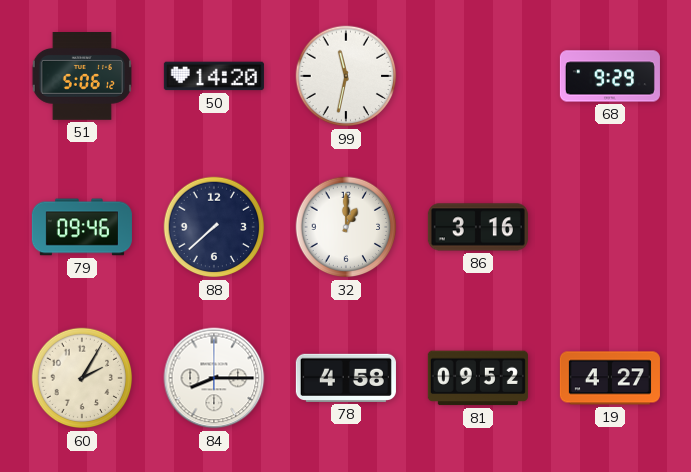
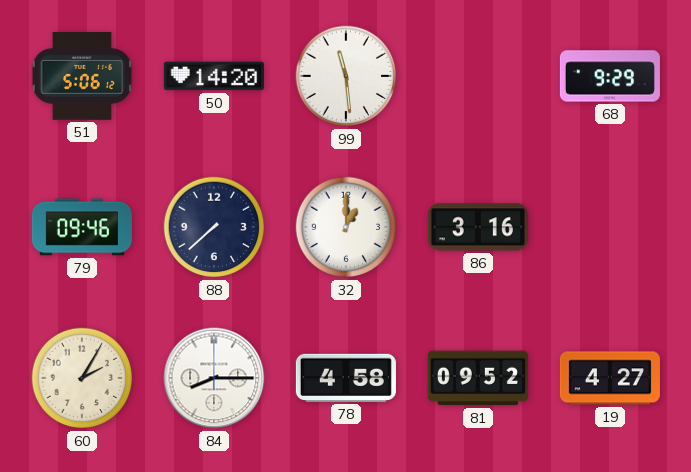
99: 11:32 -> 11:29
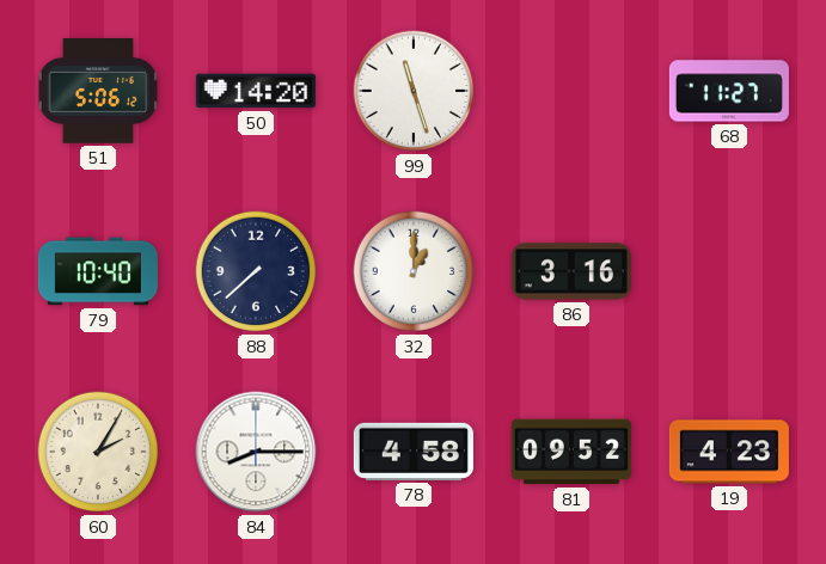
99: 11:29 -> 11:27
68: 9:29 -> 11:27
79: 09:46 -> 10:40
19: 4:27 -> 4:23
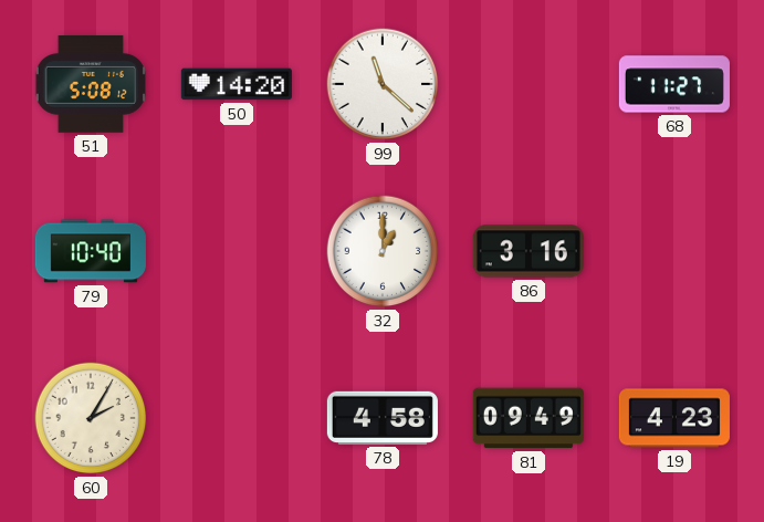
51: 5:06 -> 5:08
99: 11:27 -> 11:22
88: 7:38 -> none
84: 8:15 -> none
81: 09:52 -> 09:49
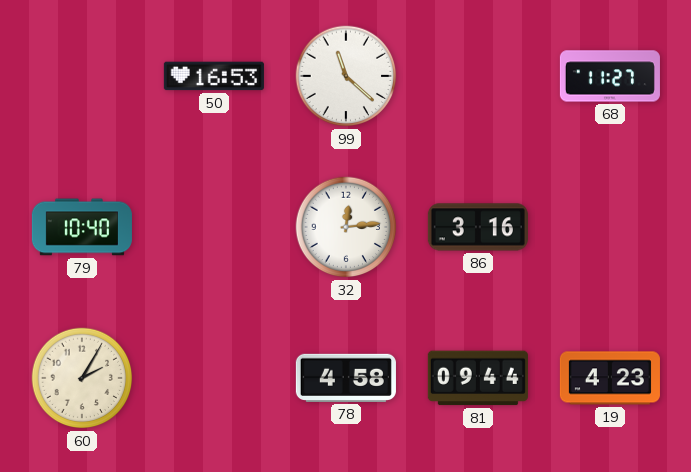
51: 5:08 -> none
50: 14:20 -> 16:53
32: 1:00 -> 12:14
81: 09:49 -> 09:44
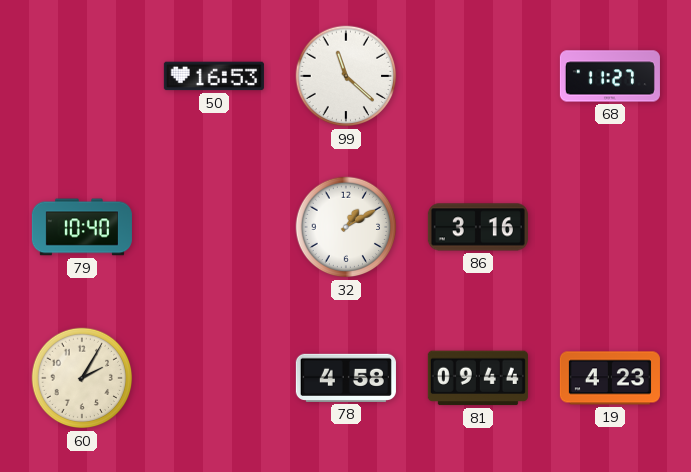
32: 12:14 -> 1:10
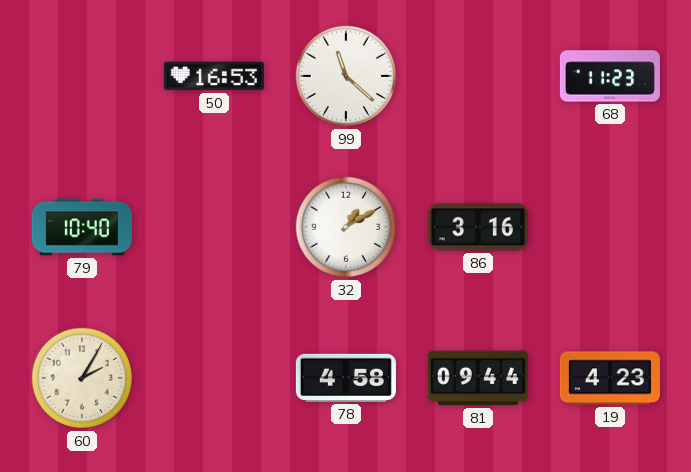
68: 11:27 -> 11:23
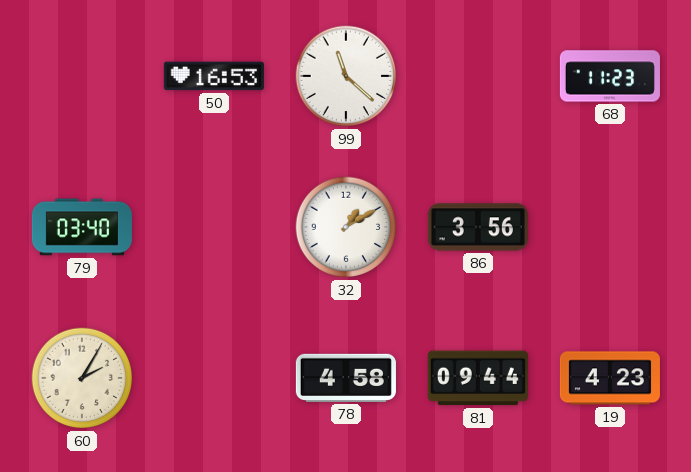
79: 10:40 -> 03:40
86: 3:16 -> 3:56
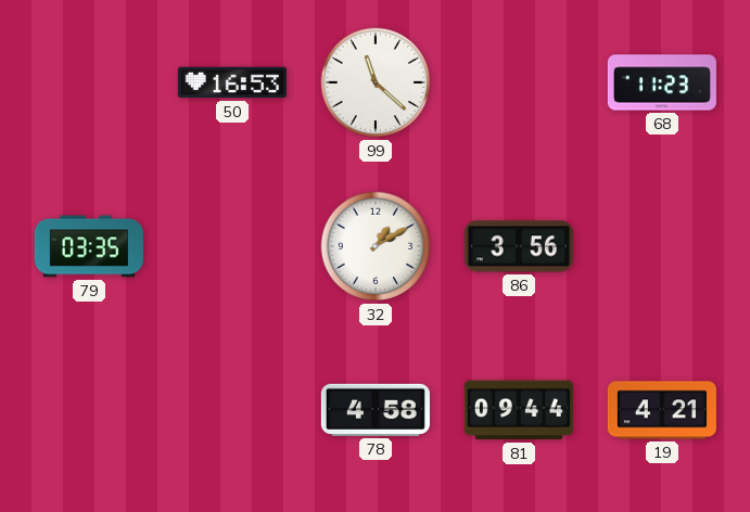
79: 03:40 -> 03:35
60: 2:05 -> none
19: 4:23 -> 4:21
